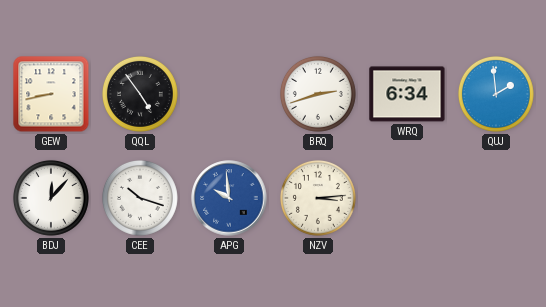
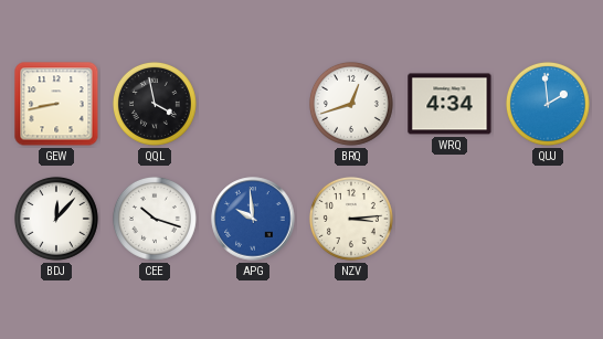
QQL: 4:54 -> 3:58
BRQ: 2:42 -> 12:42
WRQ: 6:34 -> 4:34
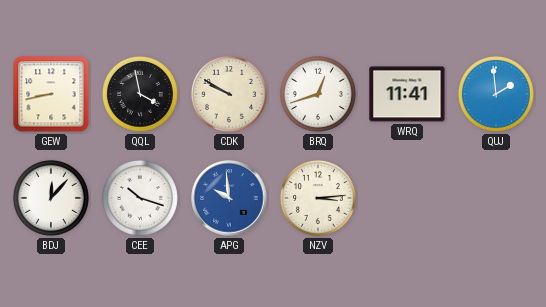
CDK: none -> 9:50
WRQ: 4:34 -> 11:41
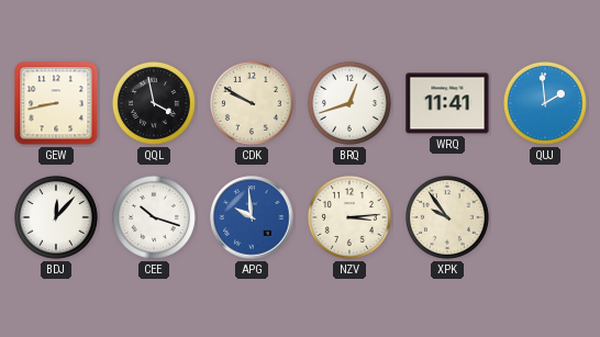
XPK: none -> 9:54
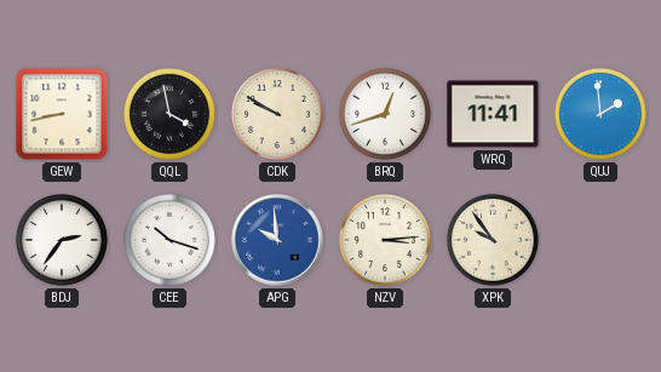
BDJ: 12:07 -> 2:36
